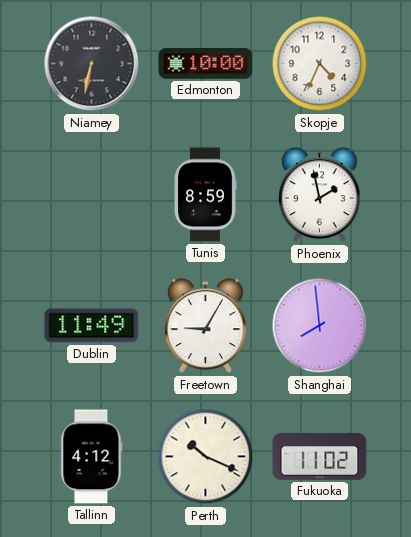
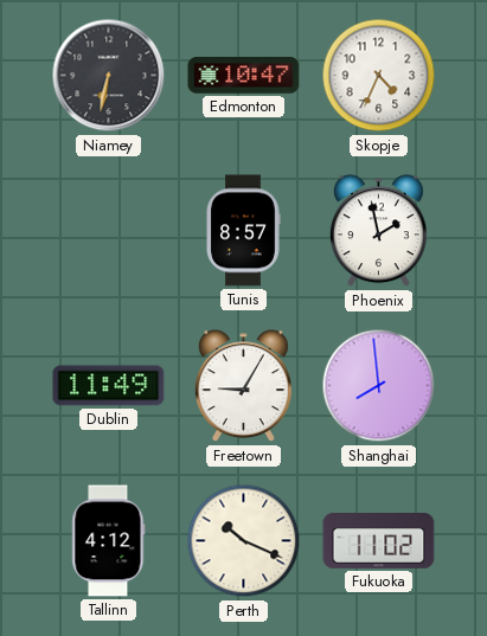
Edmonton: 10:00 -> 10:47
Tunis: 8:59 -> 8:57
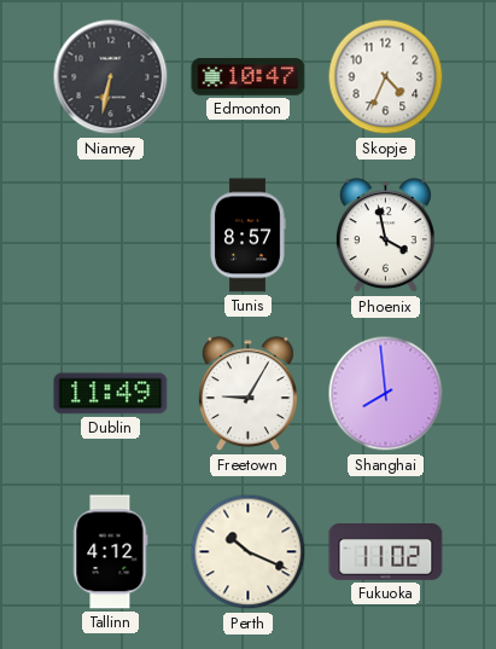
Phoenix: 1:58 -> 3:58
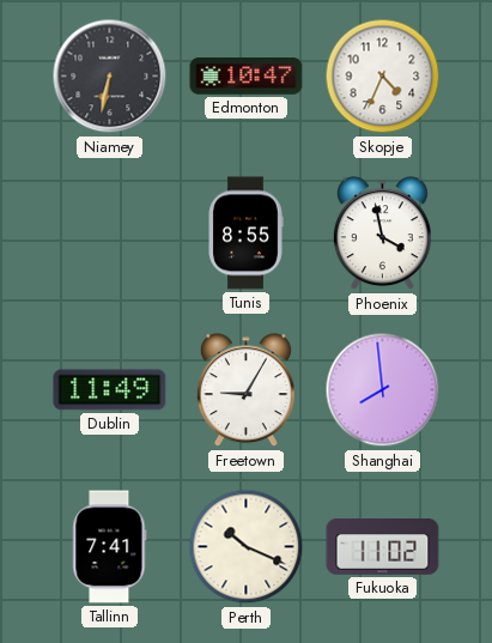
Tunis: 8:57 -> 8:55
Tallinn: 4:12 -> 7:41
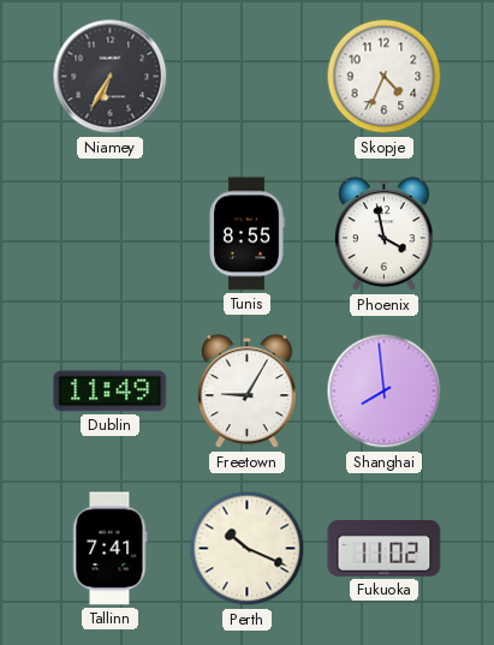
Niamey: 6:32 -> 6:35
Edmonton: 10:47 -> none
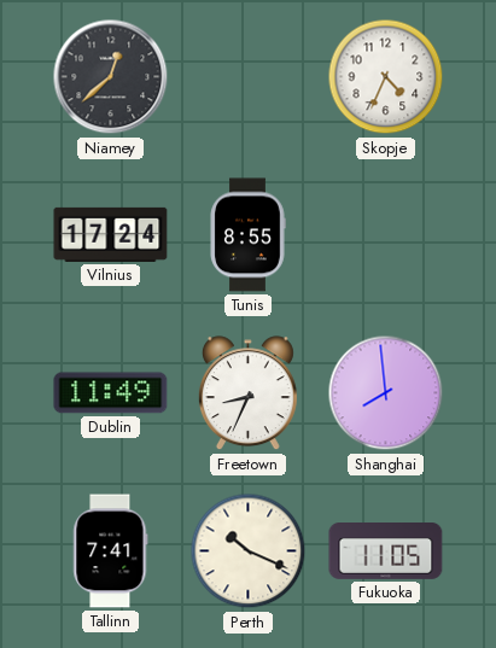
Niamey: 6:35 -> 12:38
Vilnius: none -> 17:24
Phoenix: 3:58 -> none
Freetown: 9:05 -> 8:34
Fukuoka: 11:02 -> 11:05
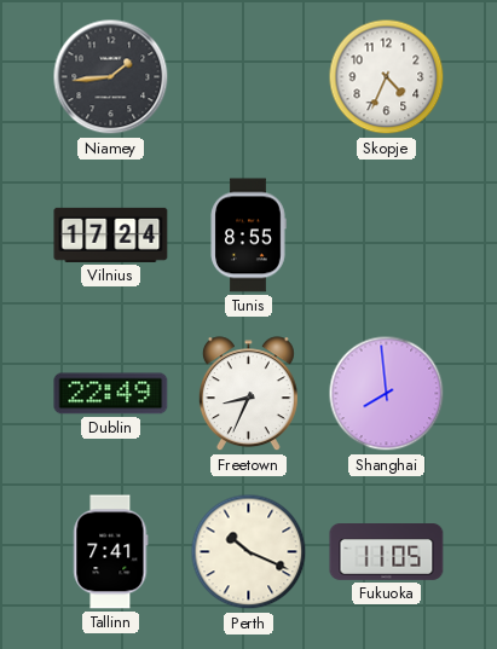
Niamey: 12:38 -> 1:44
Dublin: 11:49 -> 22:49
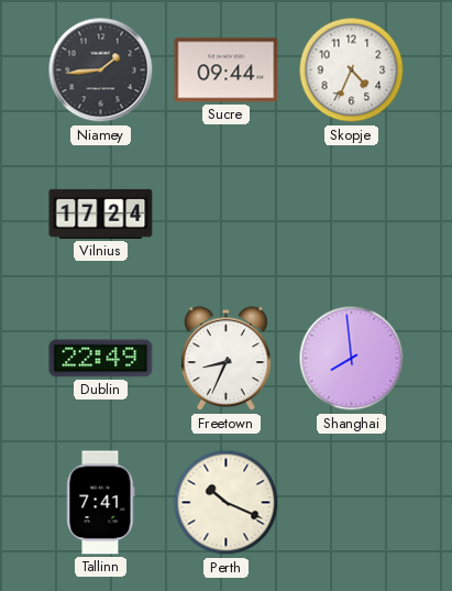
Sucre: none -> 09:44
Tunis: 8:55 -> none
Fukuoka: 11:05 -> none
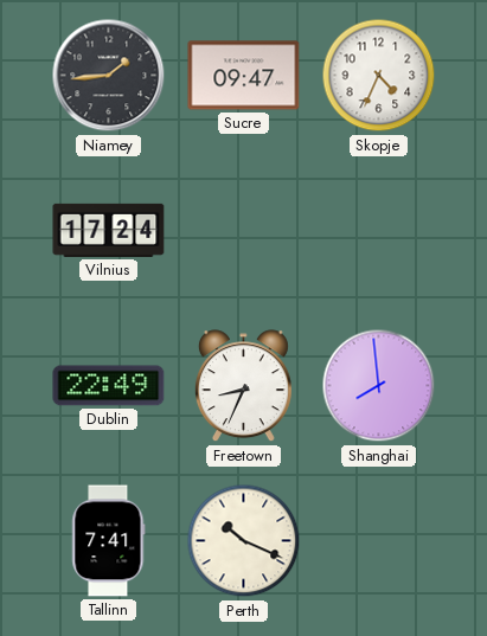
Sucre: 09:44 -> 09:47
